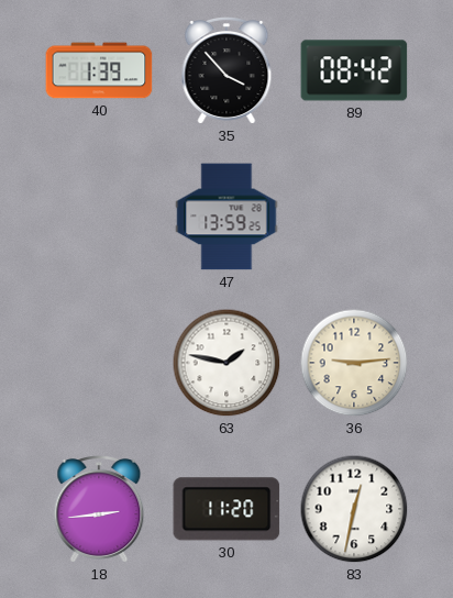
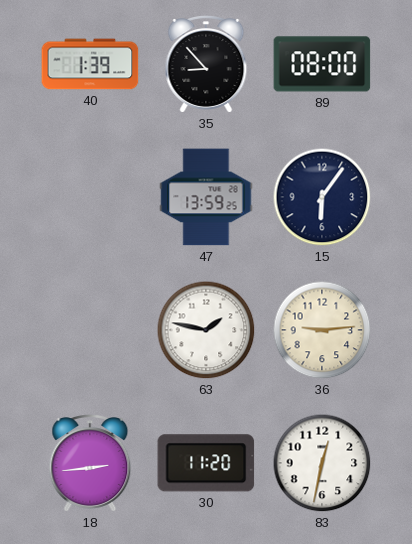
35: 3:53 -> 8:53
89: 08:42 -> 08:00
15: none -> 6:06
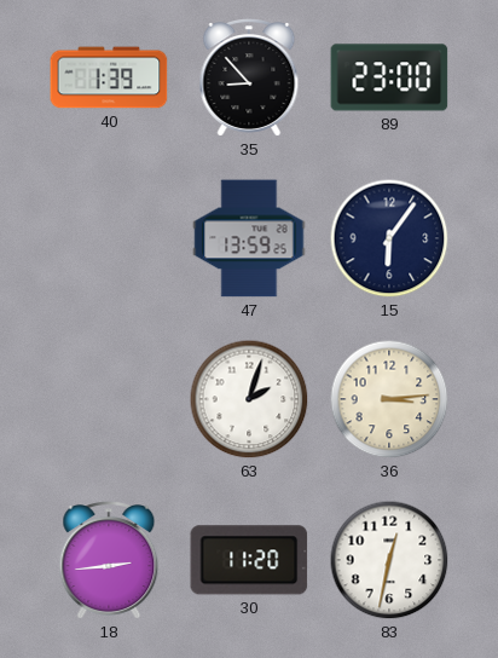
89: 08:00 -> 23:00
63: 1:47 -> 2:03
36: 9:14 -> 3:14
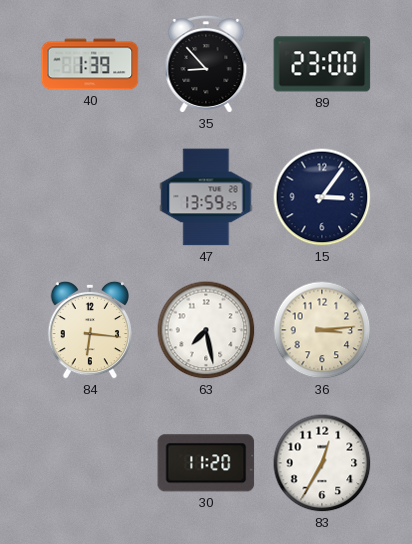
15: 6:06 -> 3:06
84: none -> 6:16
63: 2:03 -> 7:28
18: 2:44 -> none
83: 12:32 -> 12:35
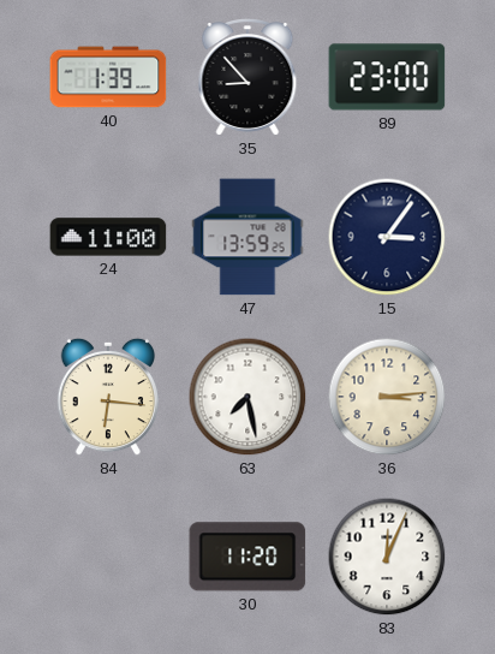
24: none -> 11:00
83: 12:35 -> 12:04
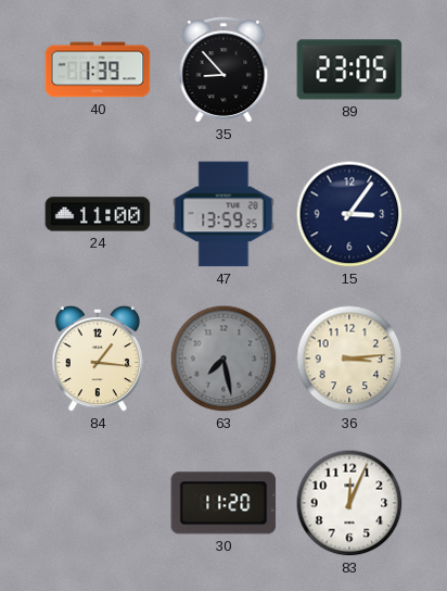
89: 23:00 -> 23:05
84: 6:16 -> 1:16
63 dial: white -> grey
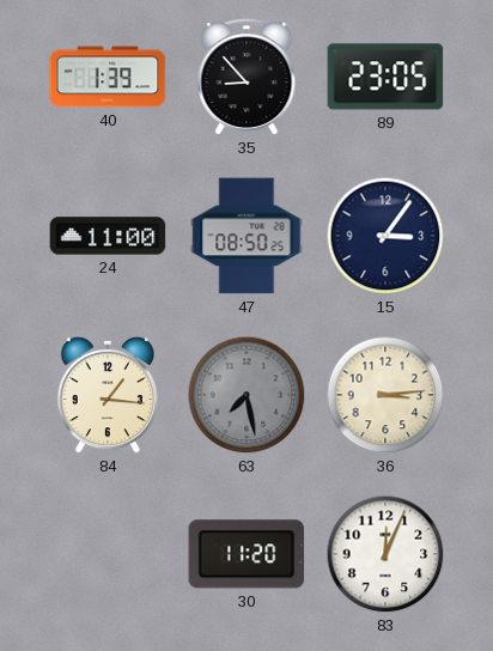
47: 13:59 -> 08:50
